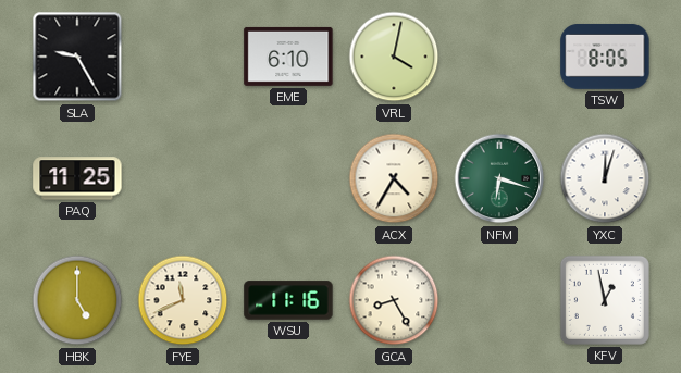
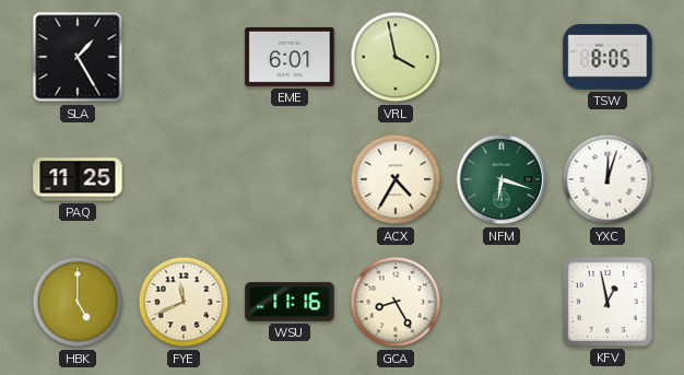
SLA: 9:25 -> 1:25
EME: 6:10 -> 6:01
VRL: 4:02 -> 3:58
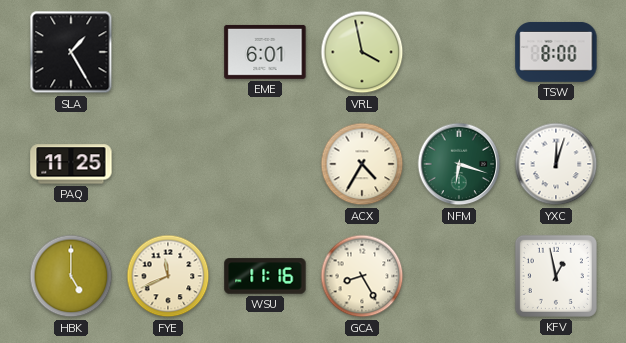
TSW: 8:05 -> 8:00
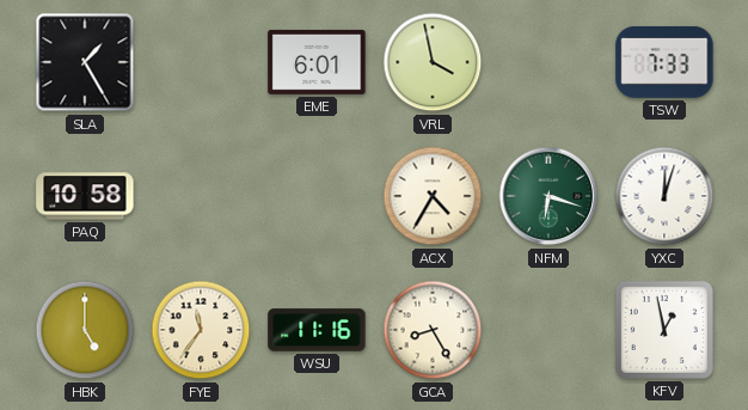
TSW: 8:00 -> 7:33
PAQ: 11:25 -> 10:58
FYE: 11:41 -> 11:36
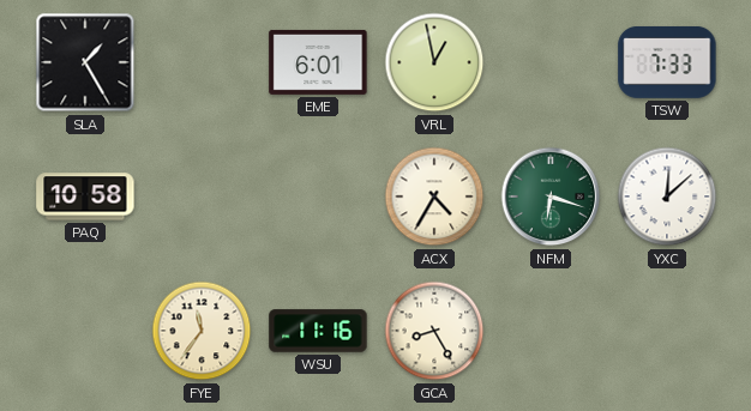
VRL: 3:58 -> 12:58
YXC: 12:03 -> 12:08
HBK: 5:00 -> none
KFV: 12:58 -> none
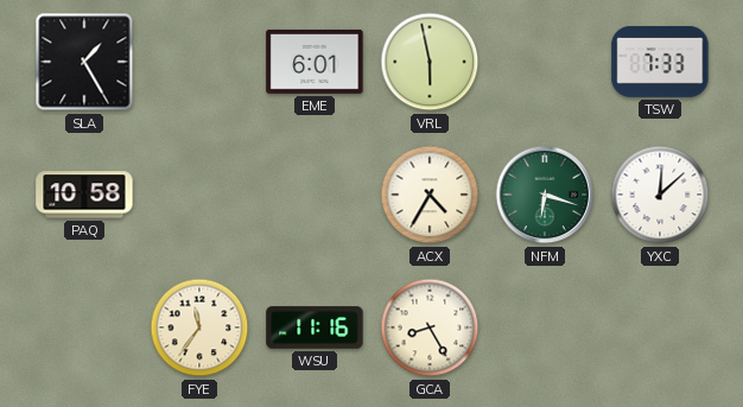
VRL: 12:58 -> 5:58
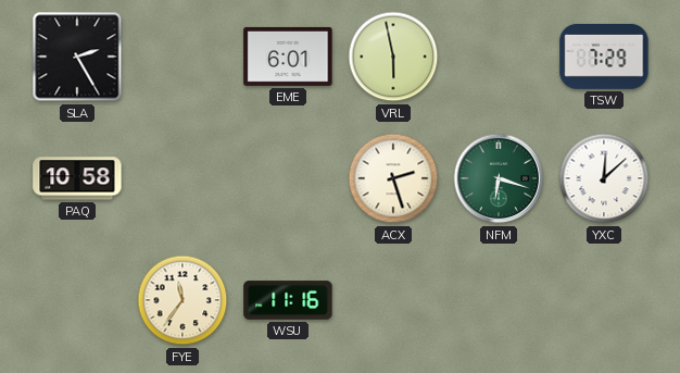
SLA: 1:25 -> 2:25
TSW: 7:33 -> 7:29
ACX: 4:35 -> 2:27
GCA: 8:25 -> none
